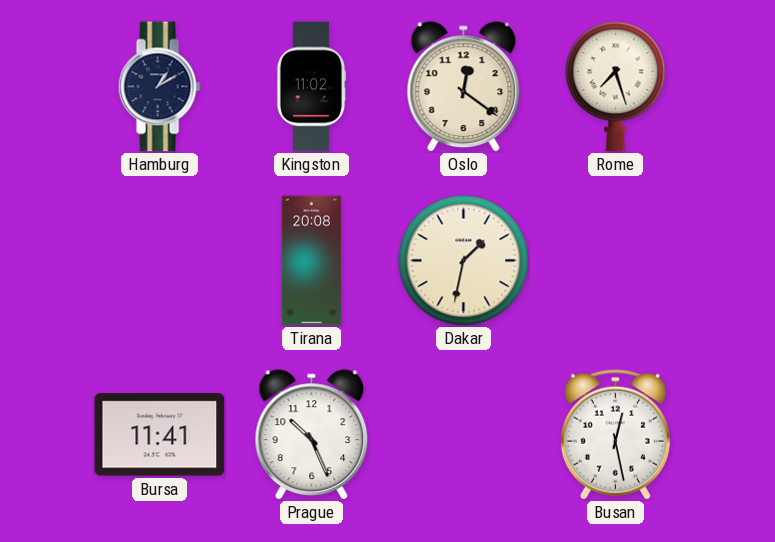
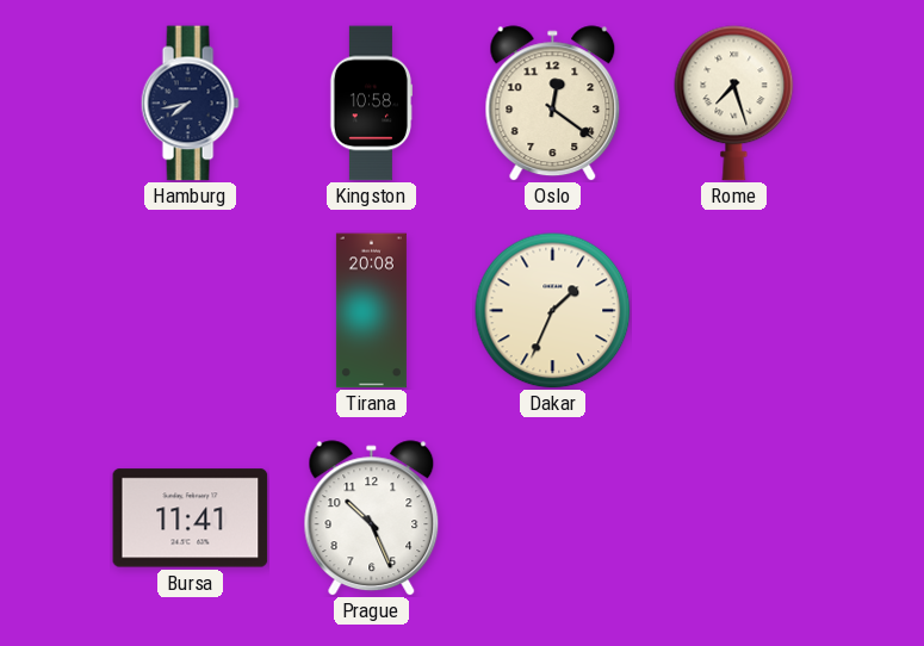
Hamburg: 1:10 -> 7:43
Kingston: 11:02 -> 10:58
Dakar: 1:32 -> 1:34
Busan: 12:28 -> none
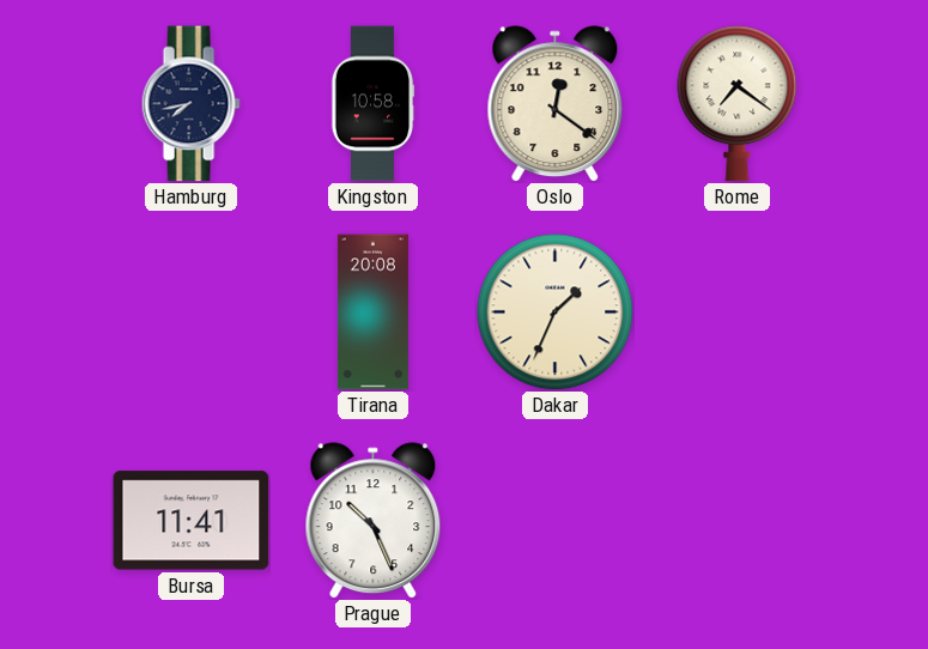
Rome: 7:27 -> 7:21
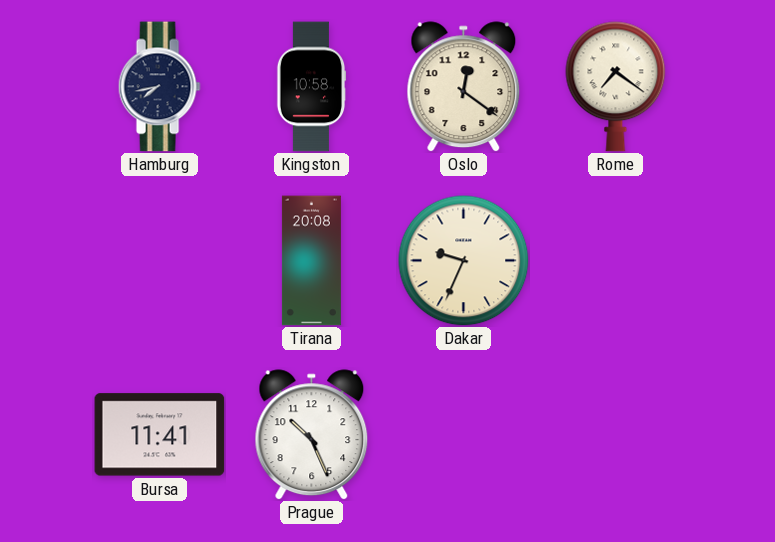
Dakar: 1:34 -> 9:34
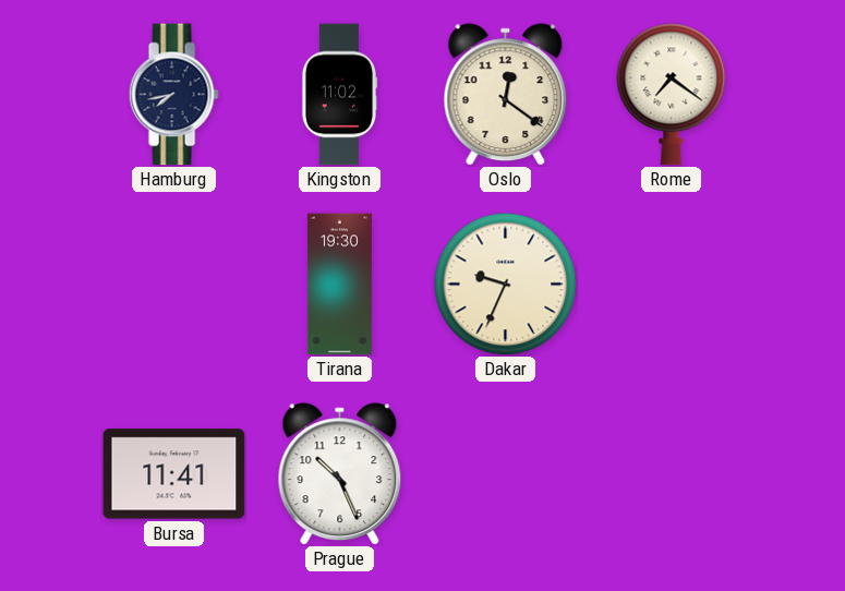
Kingston: 10:58 -> 11:02
Tirana: 20:08 -> 19:30
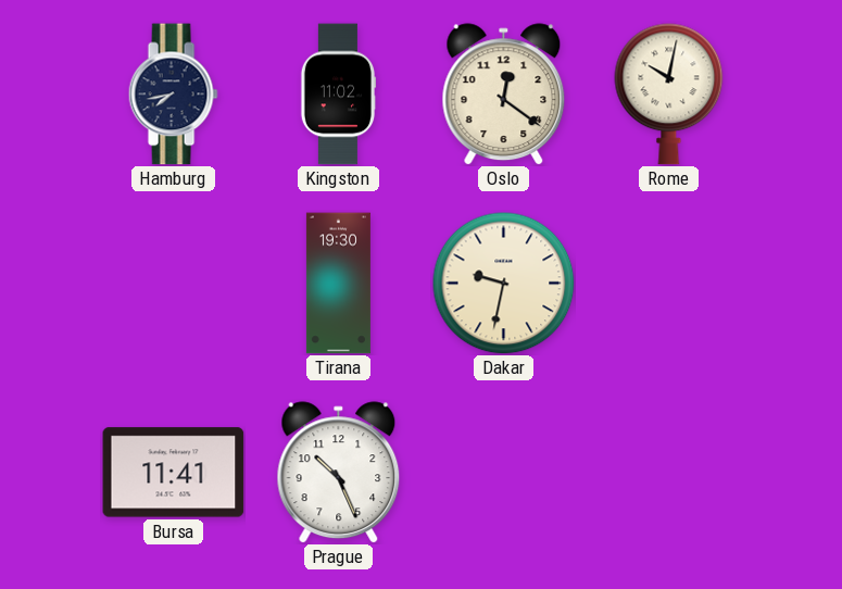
Rome: 7:21 -> 10:02
Dakar: 9:34 -> 9:32
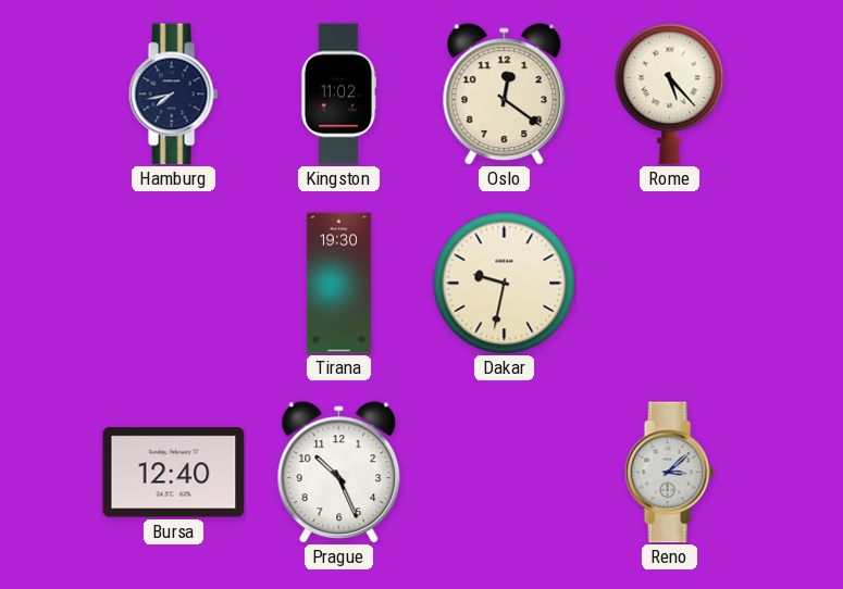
Rome: 10:02 -> 5:23
Bursa: 11:41 -> 12:40
Reno: none -> 3:08
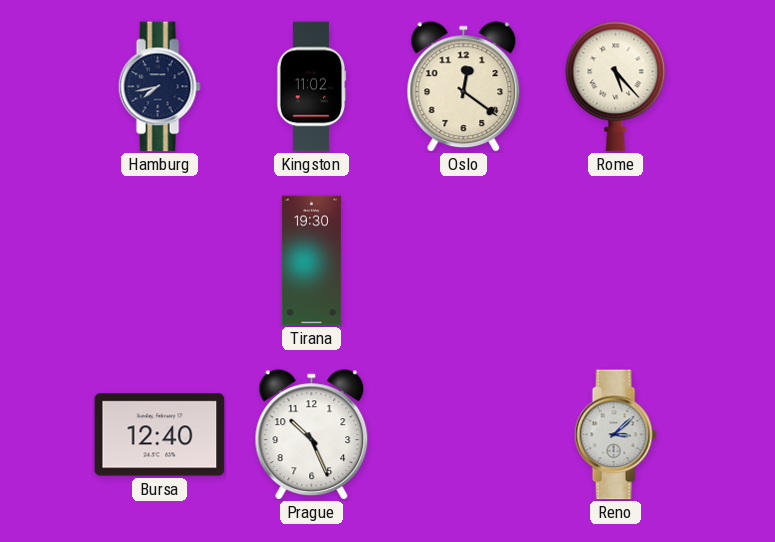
Dakar: 9:32 -> none
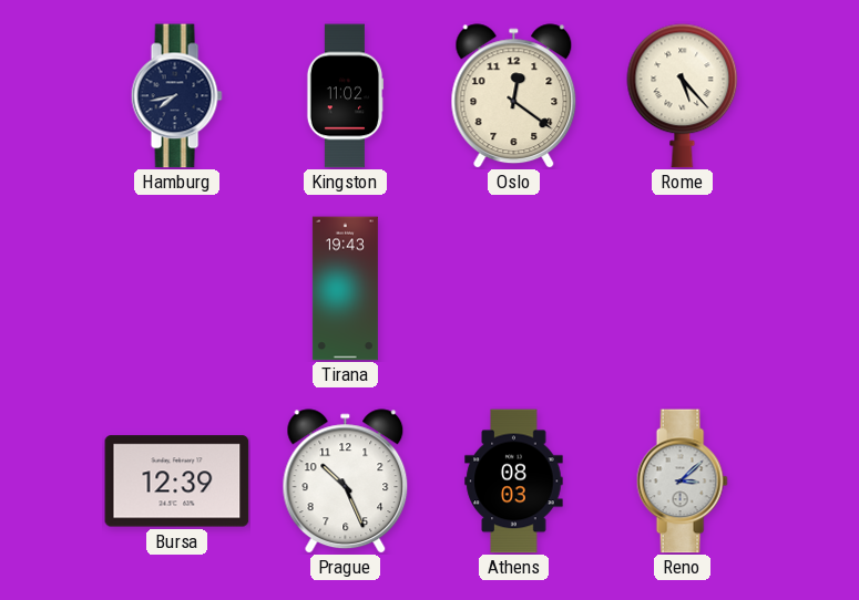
Tirana: 19:30 -> 19:43
Bursa: 12:40 -> 12:39
Athens: none -> 08:03
